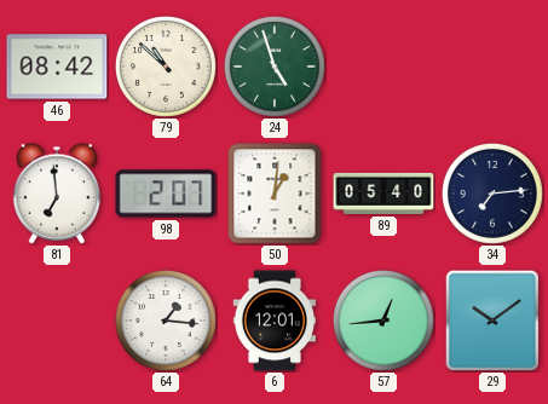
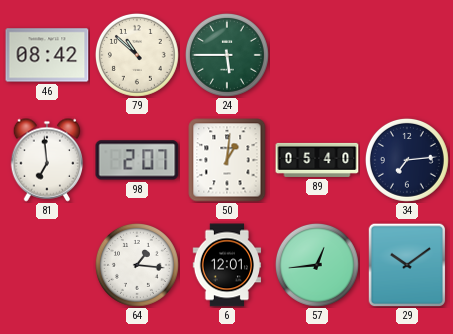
24: 4:57 -> 5:45
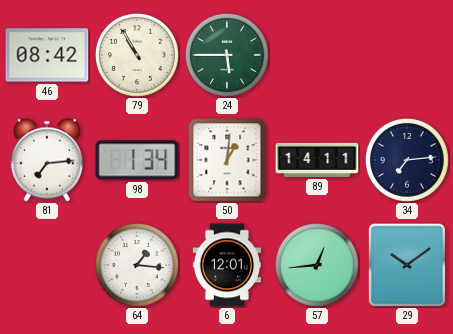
79: 10:52 -> 10:55
81: 6:59 -> 7:14
98: 2:07 -> 1:34
89: 05:40 -> 14:11
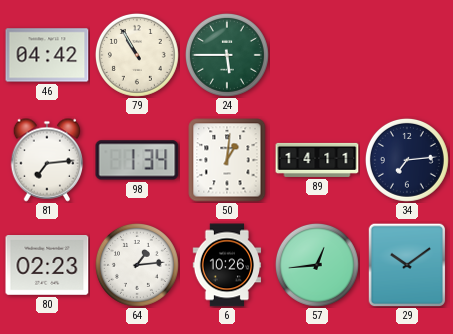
46: 08:42 -> 04:42
80: none -> 02:23
64: 1:16 -> 1:14
6: 12:01 -> 10:26
